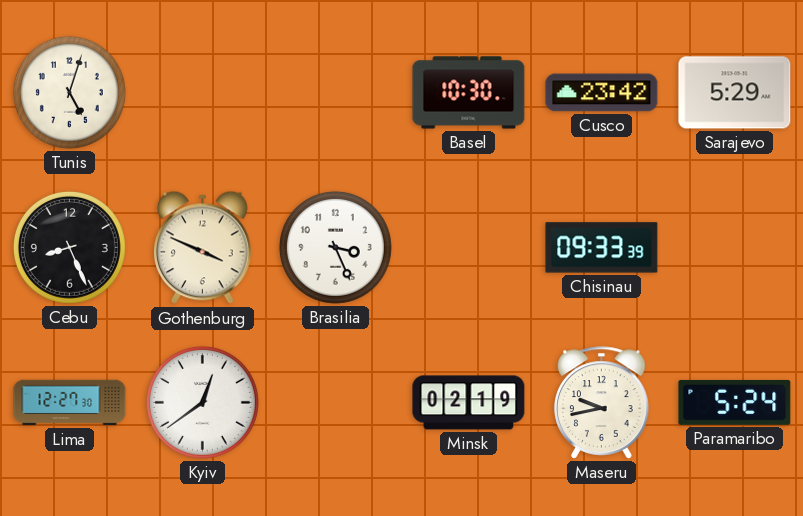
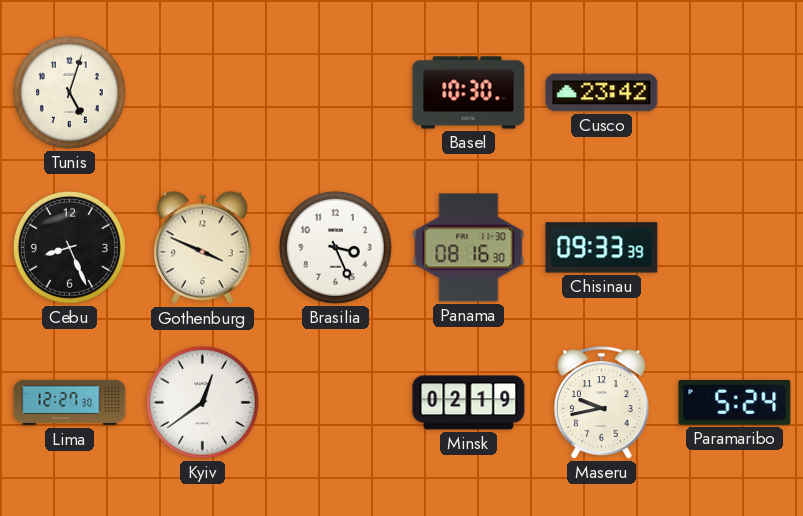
Sarajevo: 5:29 -> none
Panama: none -> 08:16
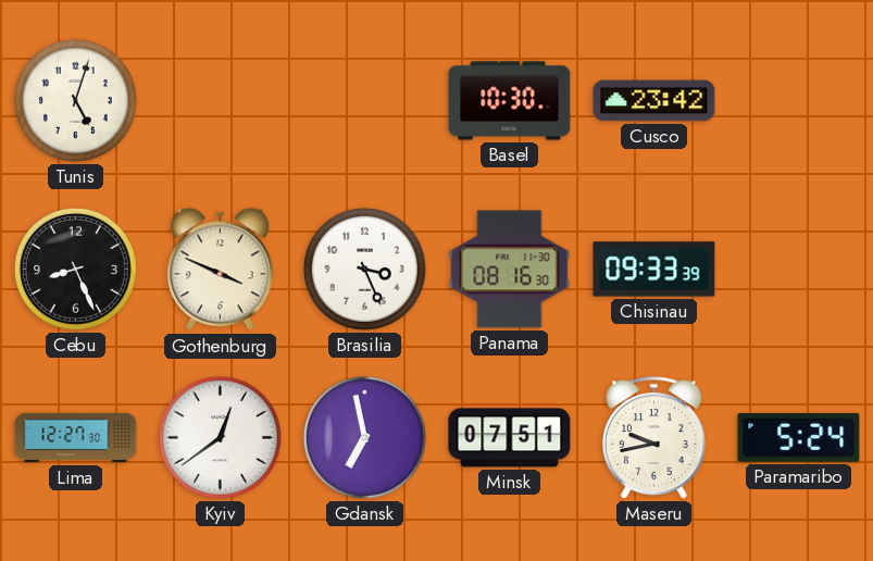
Gdansk: none -> 6:58
Minsk: 02:19 -> 07:51
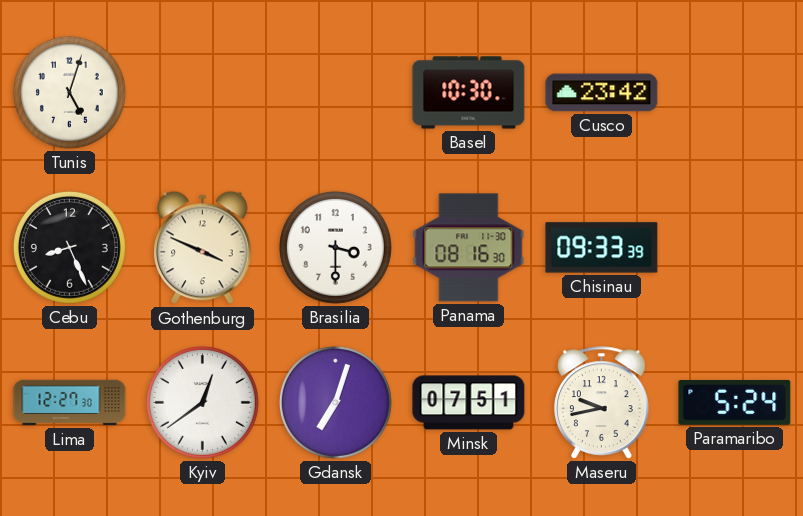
Brasilia: 3:26 -> 3:30
Gdansk: 6:58 -> 7:03
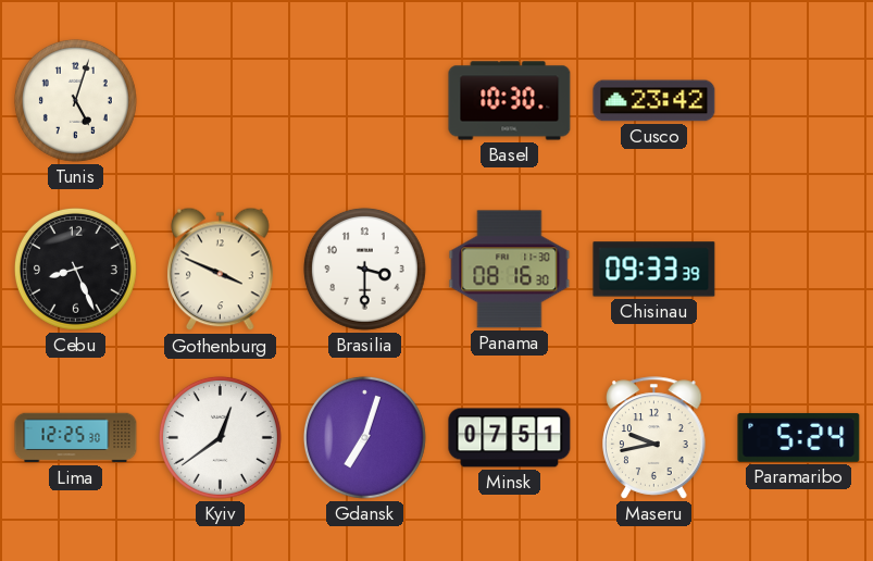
Lima: 12:27 -> 12:25
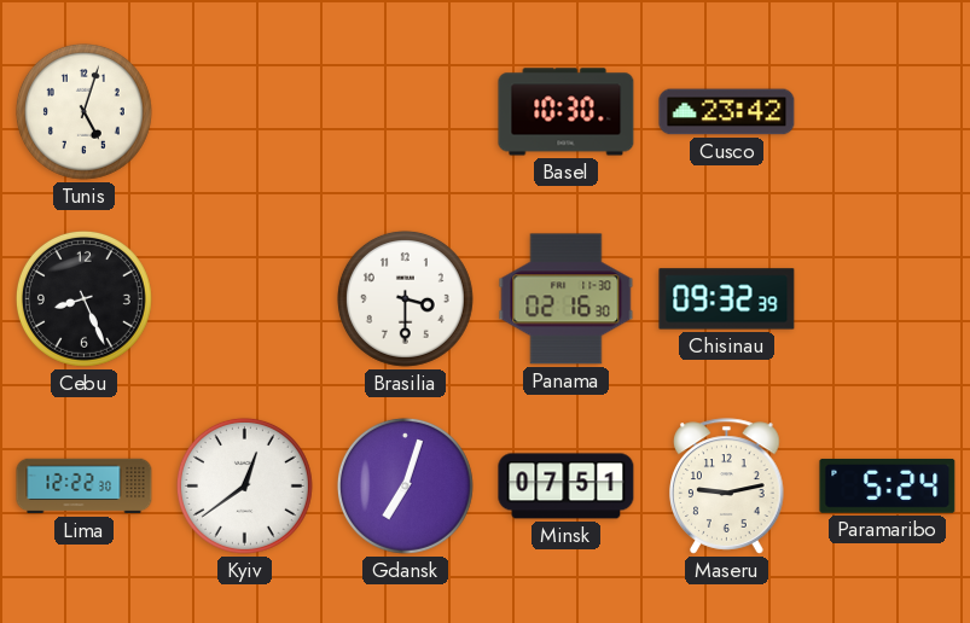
Gothenburg: 3:49 -> none
Panama: 08:16 -> 02:16
Chisinau: 09:33 -> 09:32
Lima: 12:25 -> 12:22
Maseru: 9:43 -> 9:13
